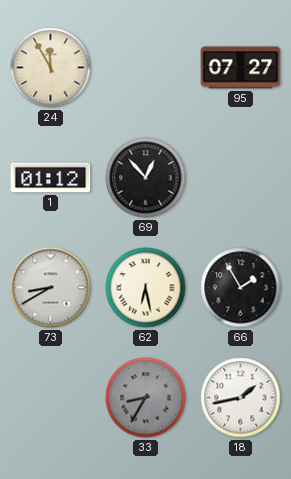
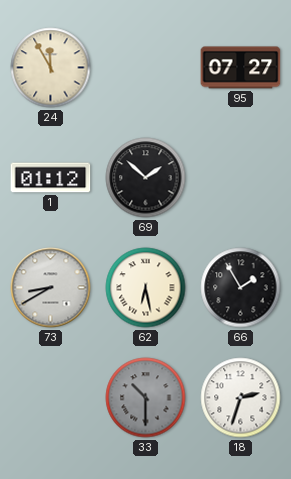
69: 12:53 -> 1:52
33: 8:35 -> 10:30
18: 1:43 -> 2:33
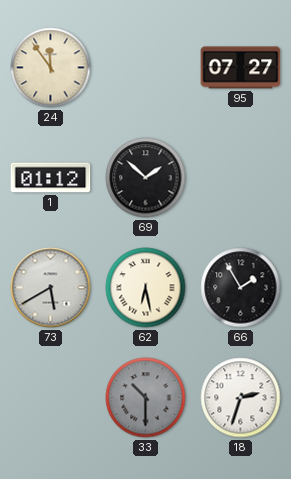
24: 11:55 -> 11:54
73: 8:40 -> 5:40
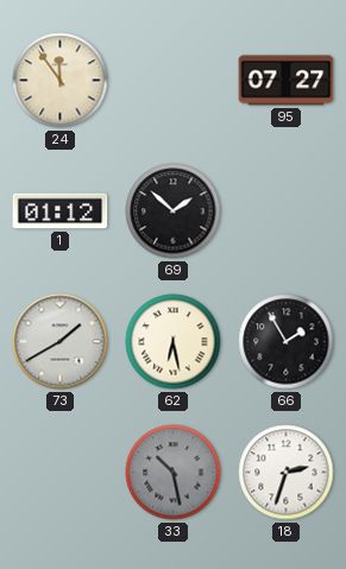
73: 5:40 -> 1:40
33: 10:30 -> 10:28
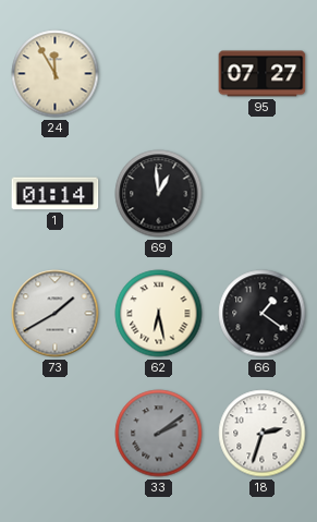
24: 11:54 -> 11:55
1: 01:12 -> 01:14
69: 1:52 -> 12:59
66: 1:55 -> 1:21
33: 10:28 -> 2:09
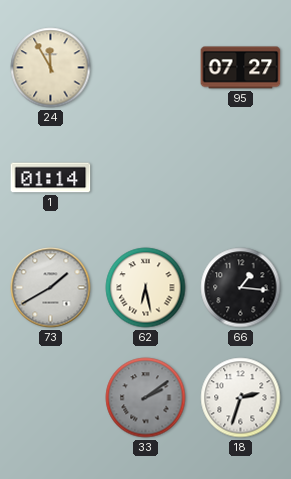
69: 12:59 -> none
66: 1:21 -> 1:16
